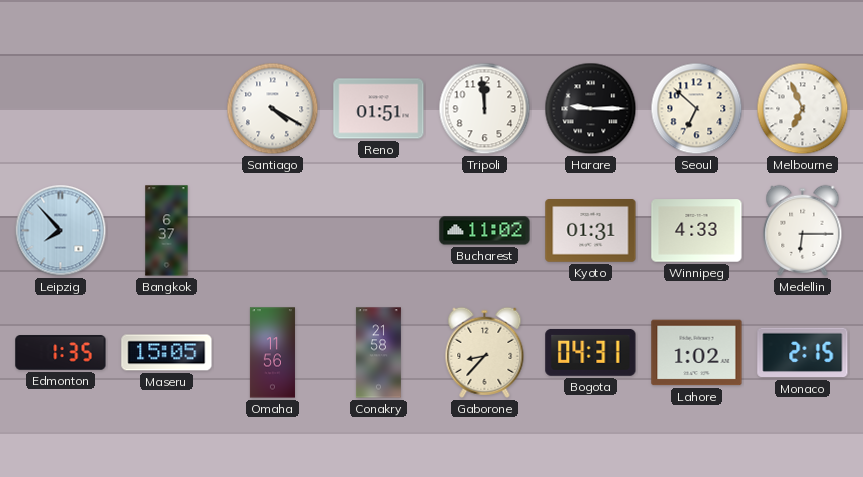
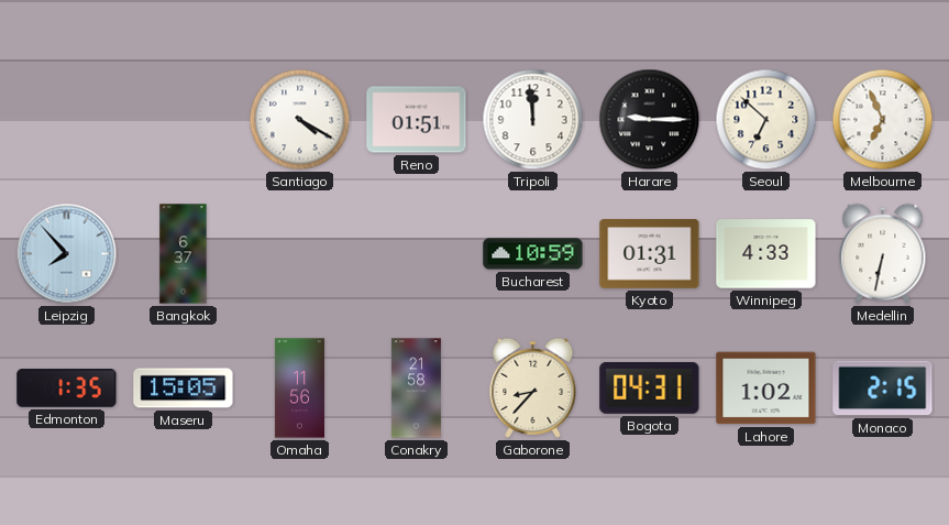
Bucharest: 11:02 -> 10:59
Medellin: 6:15 -> 6:32
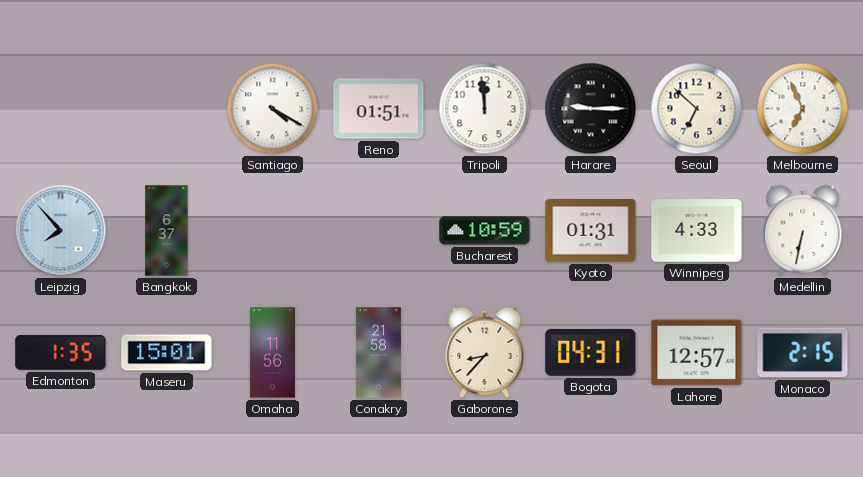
Maseru: 15:05 -> 15:01
Lahore: 1:02 -> 12:57
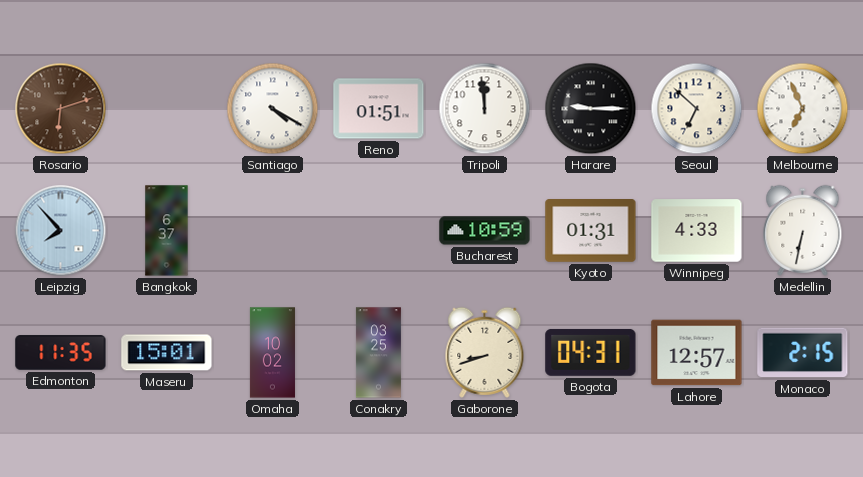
Rosario: none -> 6:12
Edmonton: 1:35 -> 11:35
Omaha: 11:56 -> 10:02
Conakry: 21:58 -> 03:25
Gaborone: 8:37 -> 8:42
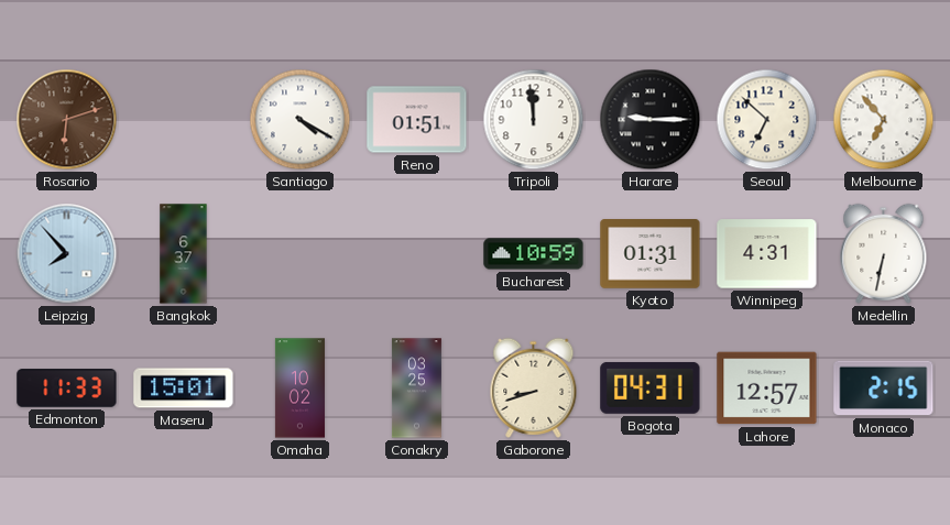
Melbourne: 6:56 -> 6:53
Winnipeg: 4:33 -> 4:31
Edmonton: 11:35 -> 11:33
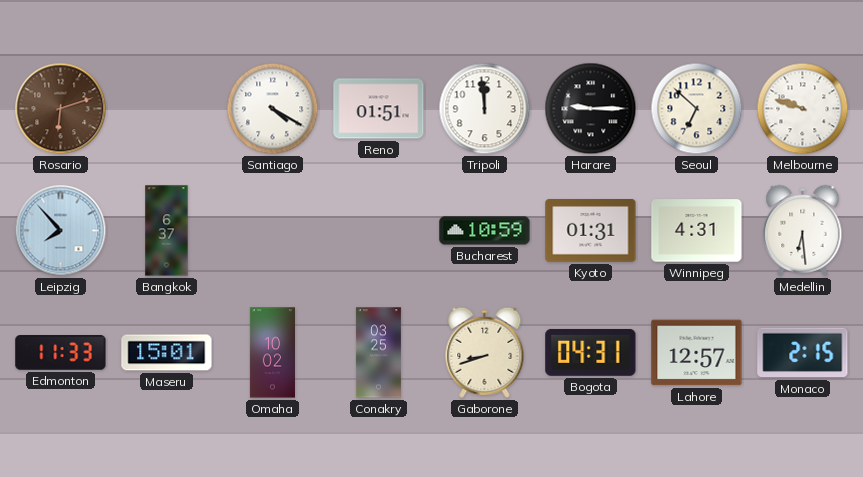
Melbourne: 6:53 -> 9:48
Medellin: 6:32 -> 6:29
